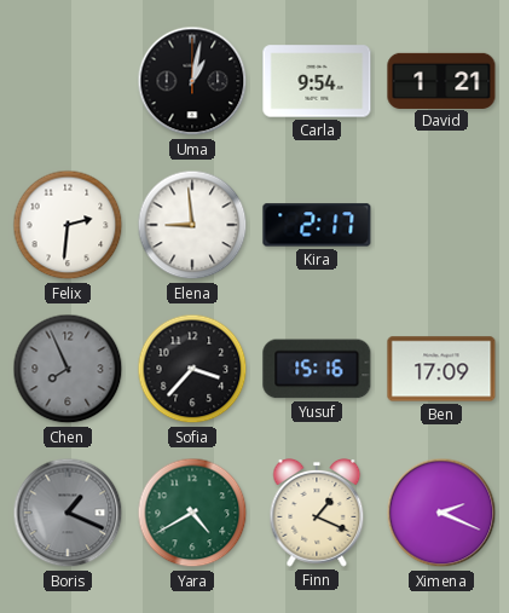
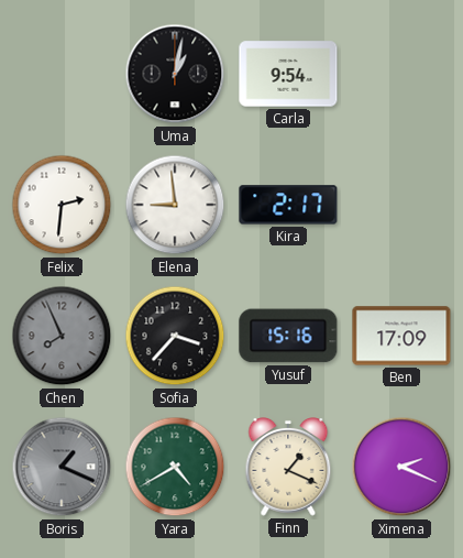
David: 1:21 -> none
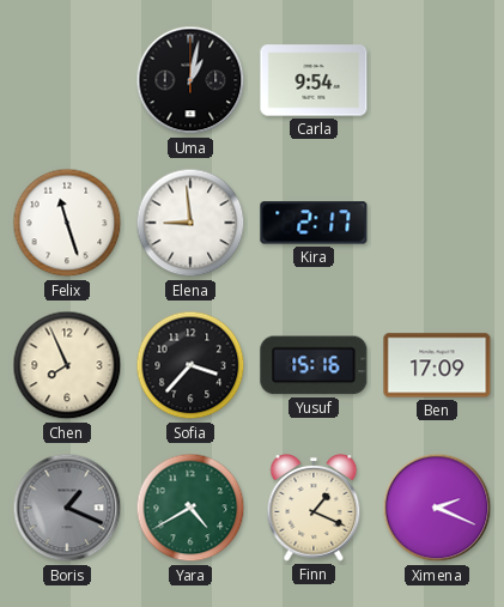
Felix: 2:31 -> 11:27
Chen dial: grey -> cream
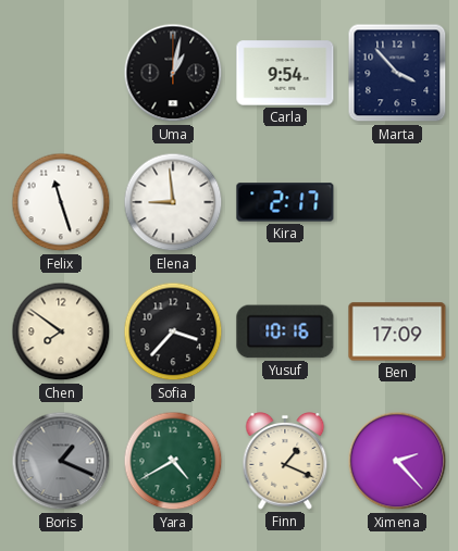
Marta: none -> 3:53
Chen: 7:56 -> 7:51
Yusuf: 15:16 -> 10:16
Ximena: 2:19 -> 2:23
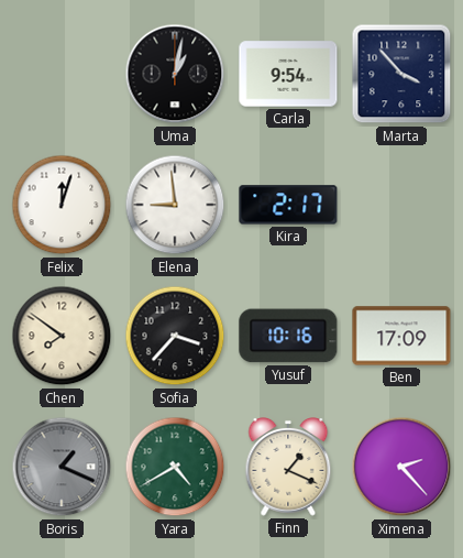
Felix: 11:27 -> 12:03
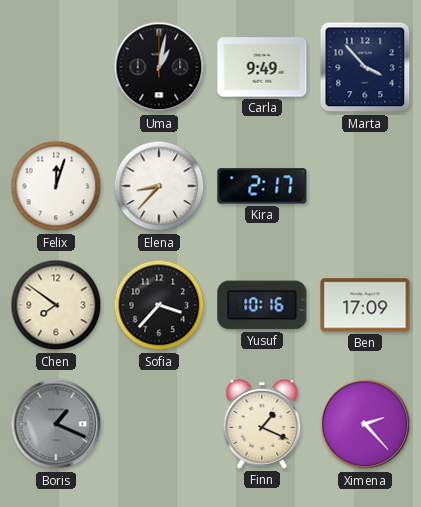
Carla: 9:54 -> 9:49
Elena: 8:59 -> 8:37
Yara: 4:40 -> none
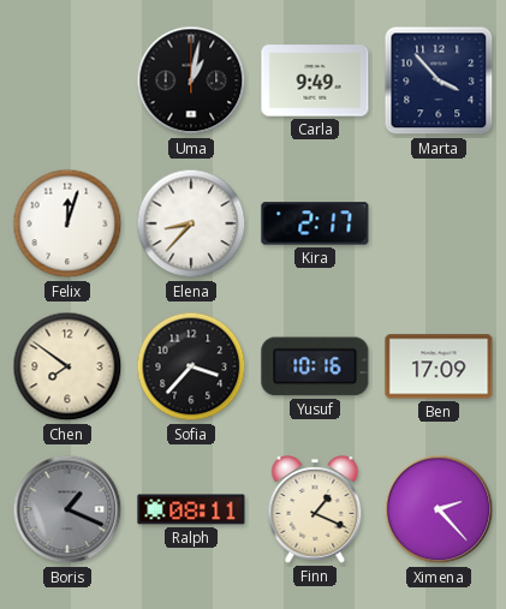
Ralph: none -> 08:11
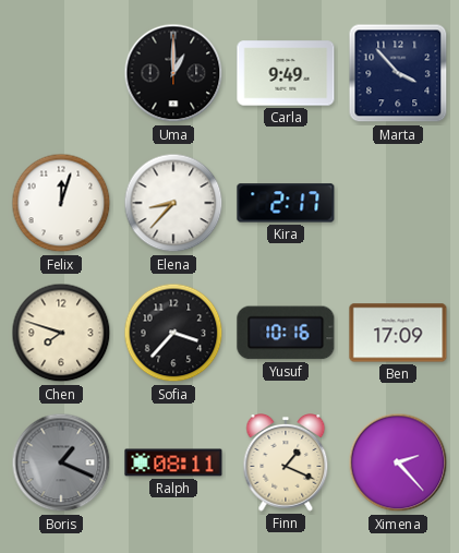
Uma: 1:02 -> 1:00
Chen: 7:51 -> 7:48
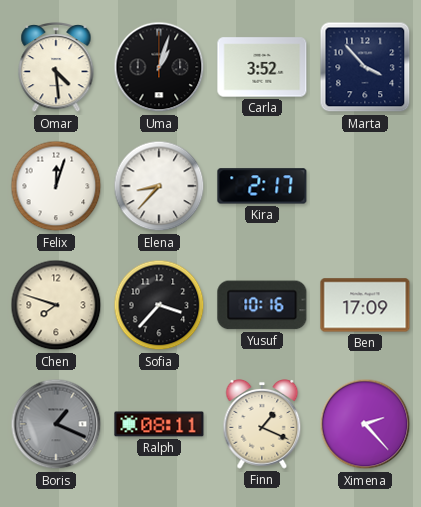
Omar: none -> 4:29
Uma: 1:00 -> 1:03
Carla: 9:49 -> 3:52
